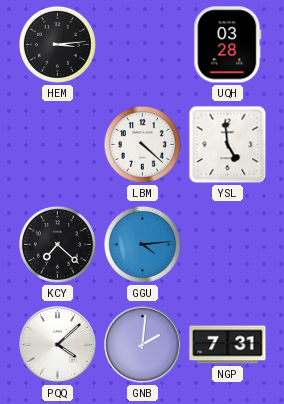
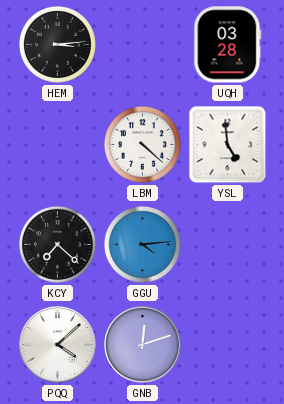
GNB: 2:01 -> 12:12
NGP: 7:31 -> none
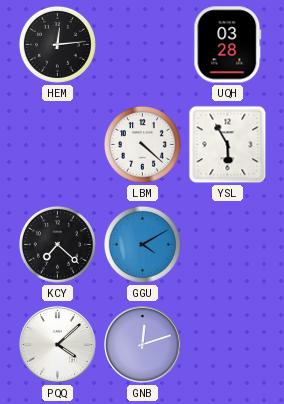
HEM: 3:14 -> 12:14
YSL: 4:59 -> 5:55
GGU: 4:14 -> 4:10
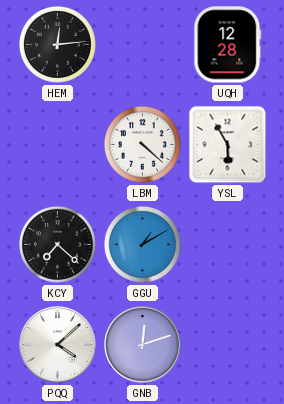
UQH: 03:28 -> 12:28
GGU: 4:10 -> 1:10
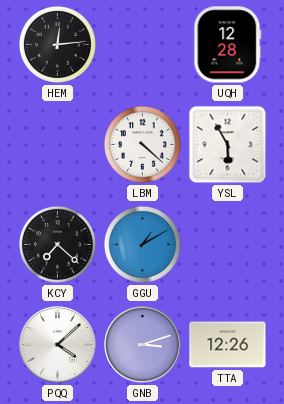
GNB: 12:12 -> 3:12
TTA: none -> 12:26
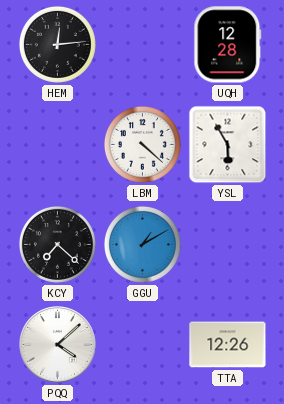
GNB: 3:12 -> none
